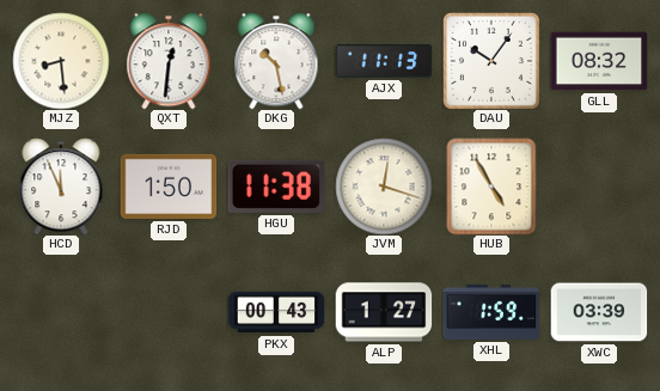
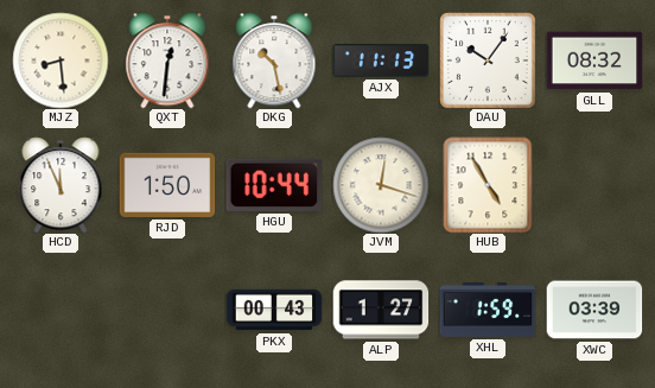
HGU: 11:38 -> 10:44
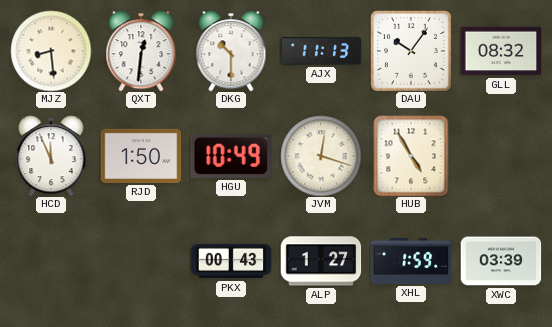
DKG: 10:28 -> 10:30
HGU: 10:44 -> 10:49
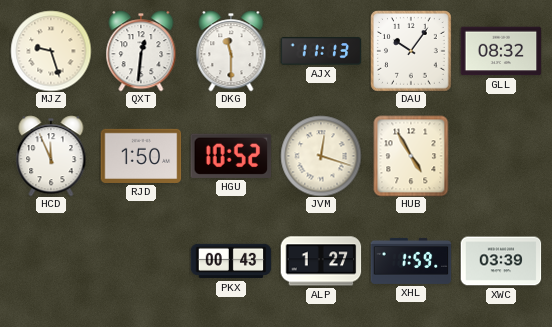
MJZ: 8:29 -> 9:27
DKG: 10:30 -> 11:30
HGU: 10:49 -> 10:52
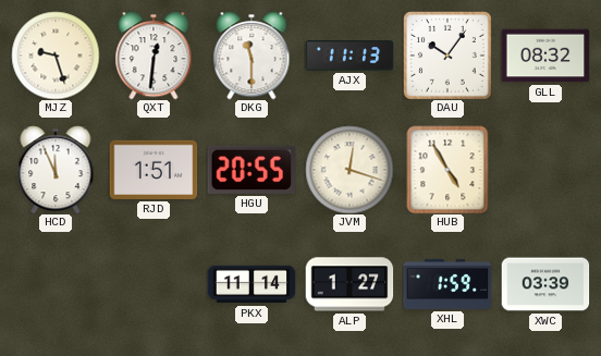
RJD: 1:50 -> 1:51
HGU: 10:52 -> 20:55
PKX: 00:43 -> 11:14
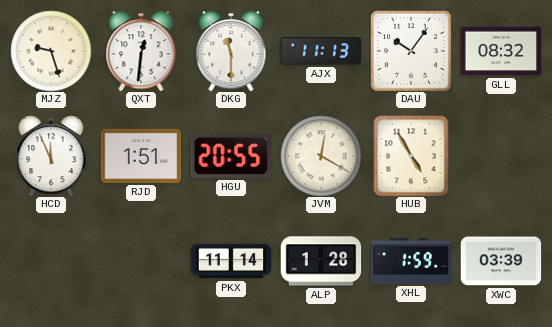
JVM: 12:18 -> 12:20
ALP: 1:27 -> 1:28
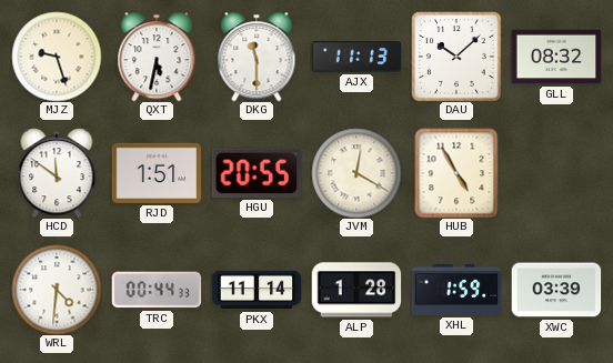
QXT: 12:31 -> 5:32
DAU: 10:06 -> 10:08
HCD: 11:56 -> 11:51
WRL: none -> 4:31
TRC: none -> 00:44
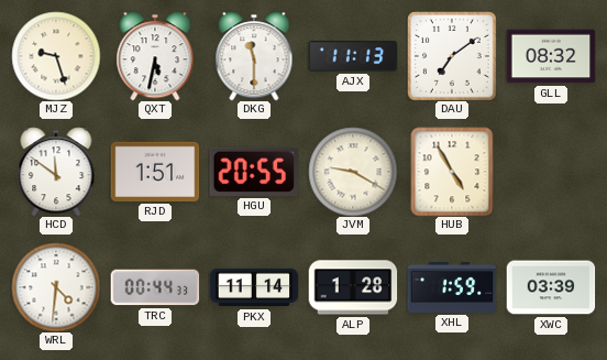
DAU: 10:08 -> 7:09
JVM: 12:20 -> 9:20
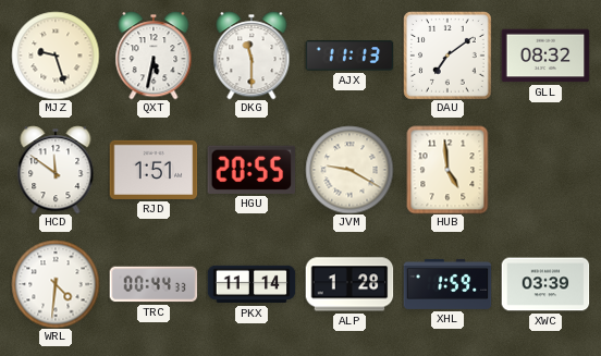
HUB: 4:55 -> 4:59
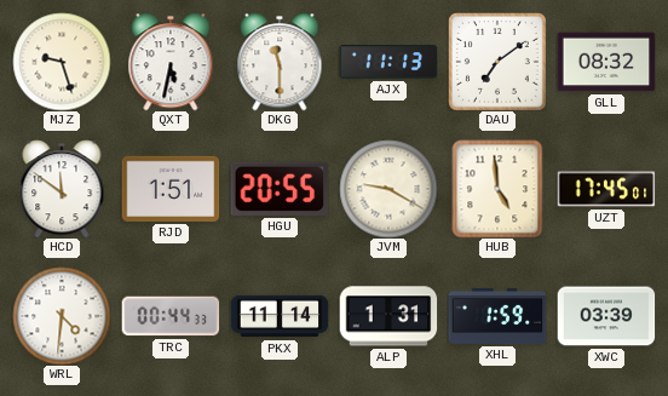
UZT: none -> 17:45
ALP: 1:28 -> 1:31
